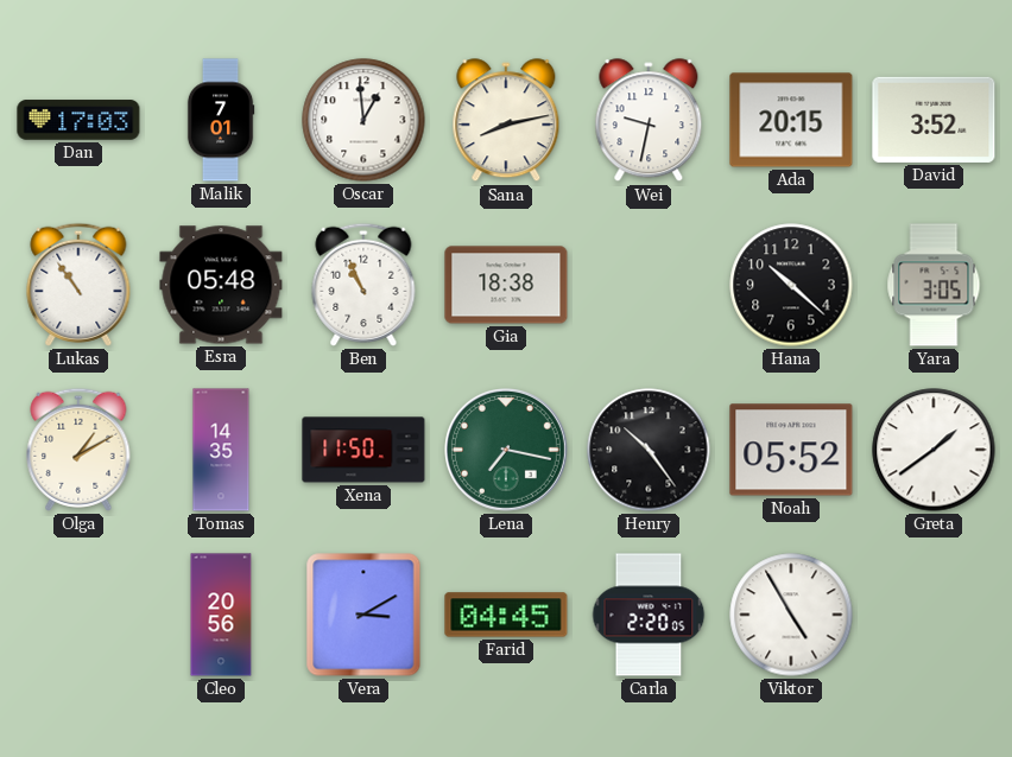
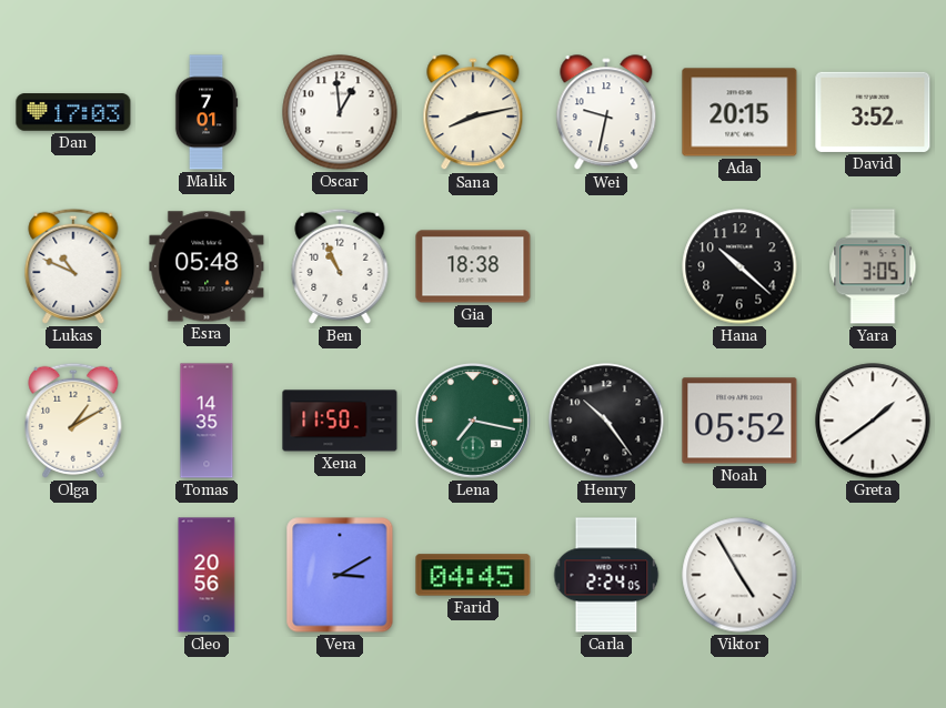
Lukas: 10:54 -> 10:49
Carla: 2:20 -> 2:24
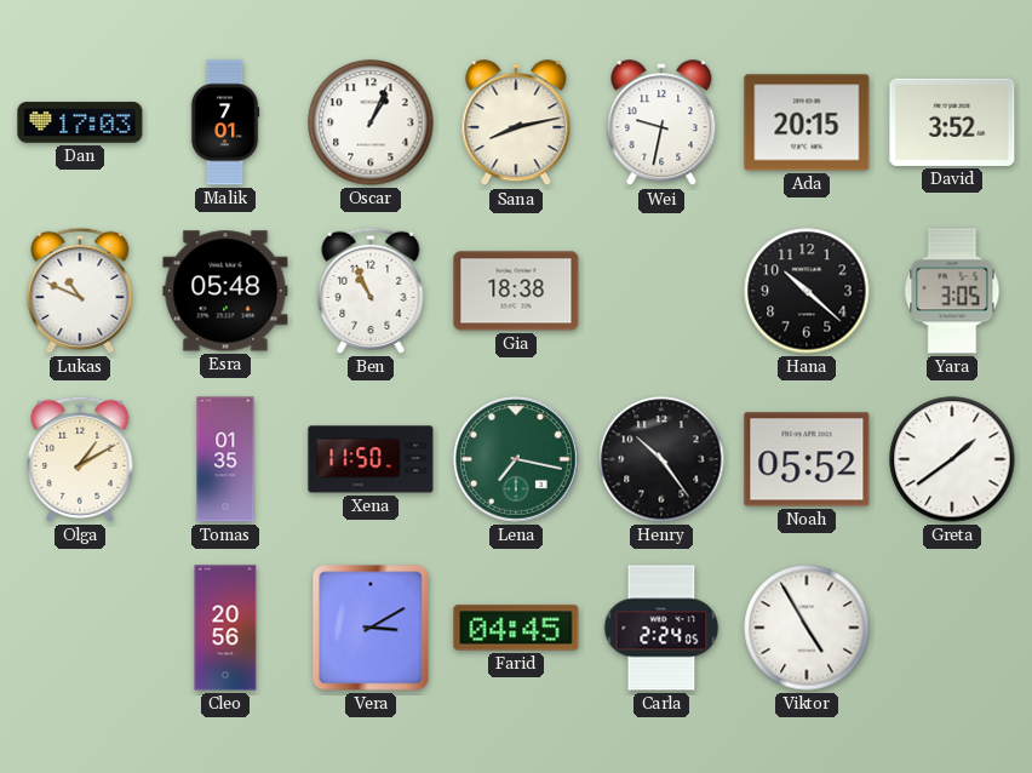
Oscar: 12:59 -> 1:04
Tomas: 14:35 -> 01:35
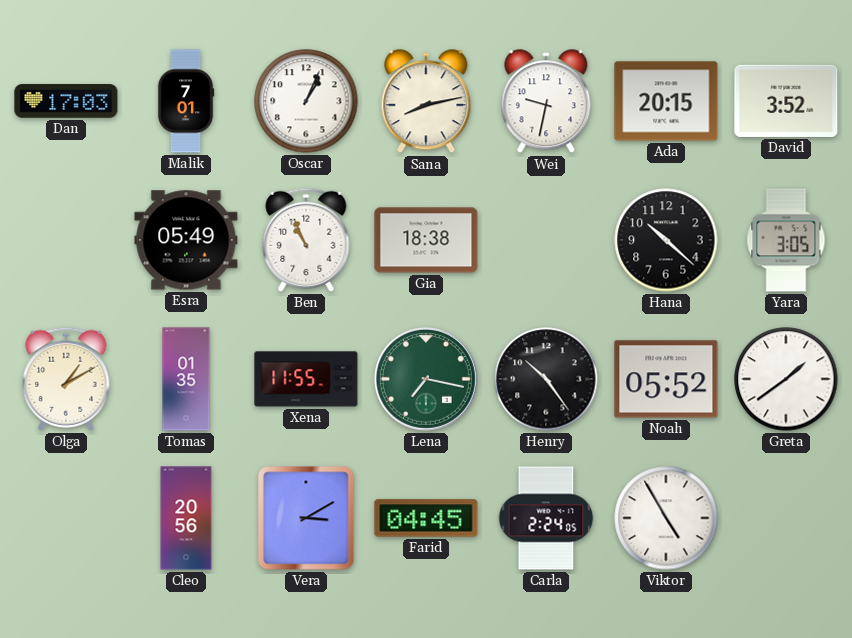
Lukas: 10:49 -> none
Esra: 05:48 -> 05:49
Xena: 11:50 -> 11:55
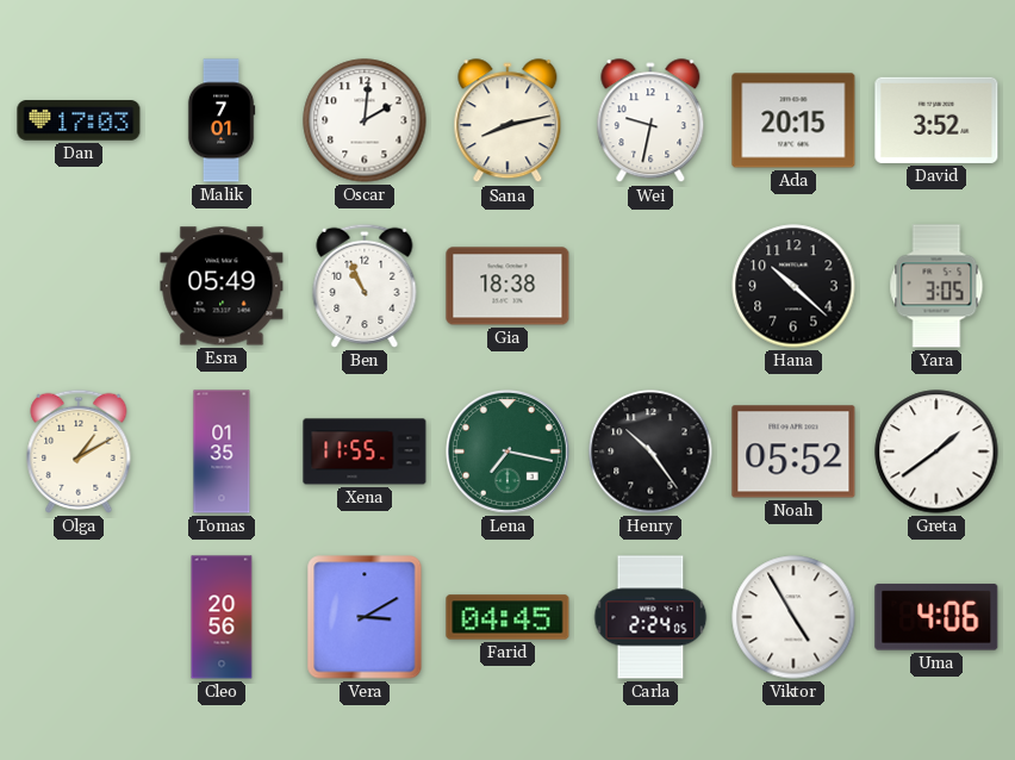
Oscar: 1:04 -> 2:01
Uma: none -> 4:06
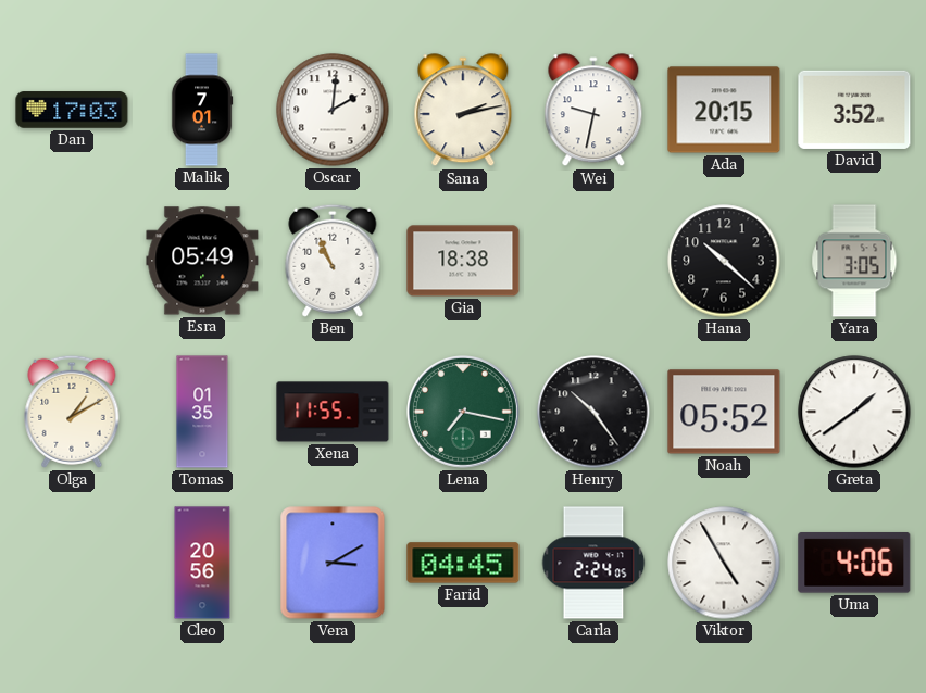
Sana: 8:13 -> 2:13
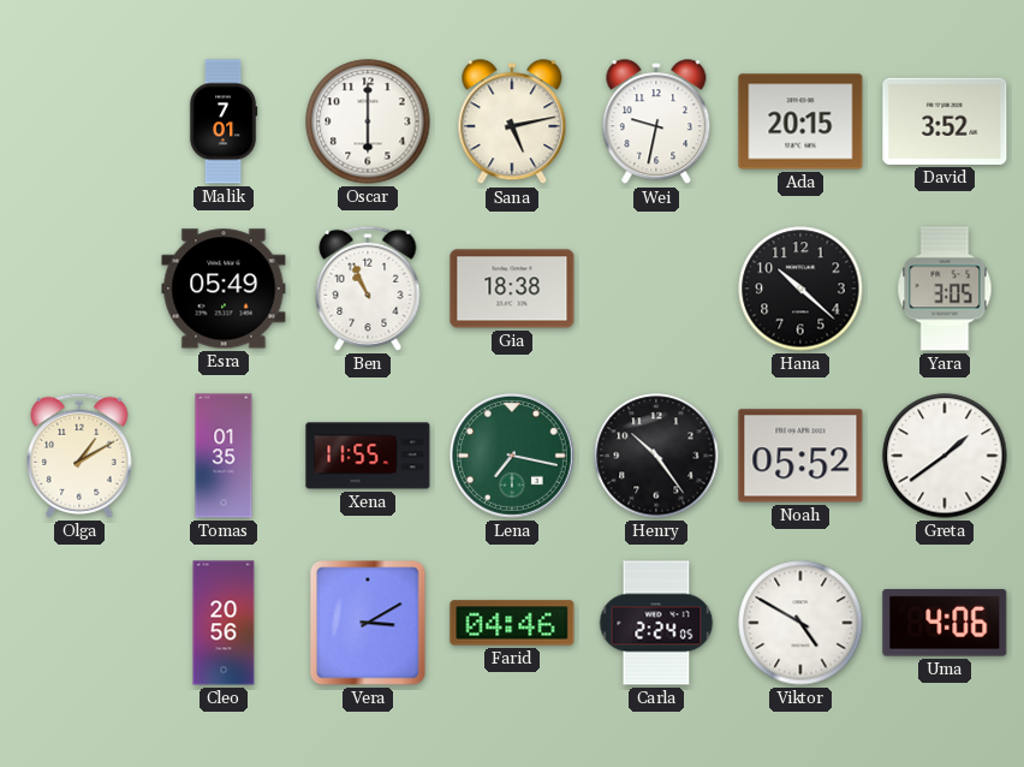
Dan: 17:03 -> none
Oscar: 2:01 -> 6:00
Sana: 2:13 -> 5:13
Farid: 04:45 -> 04:46
Viktor: 4:55 -> 4:50
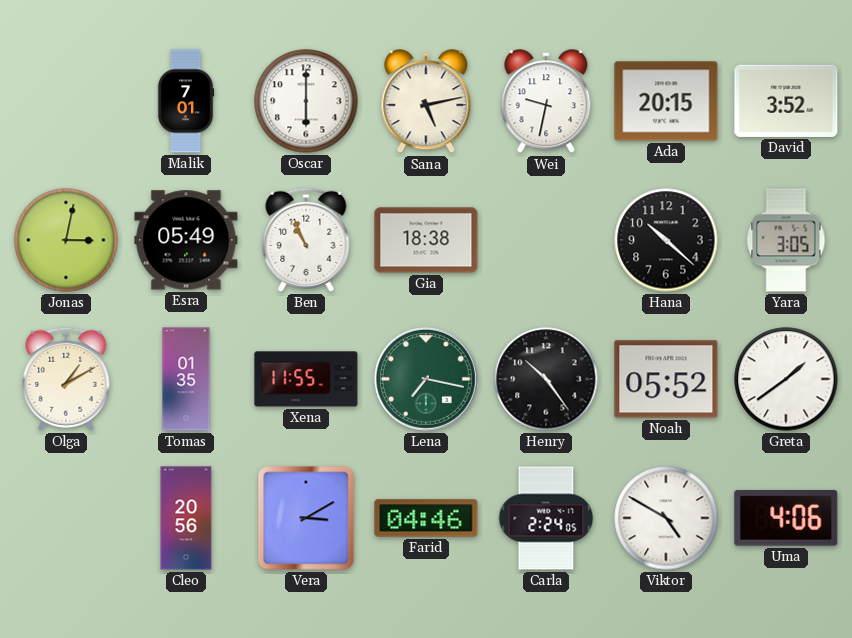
Jonas: none -> 3:02
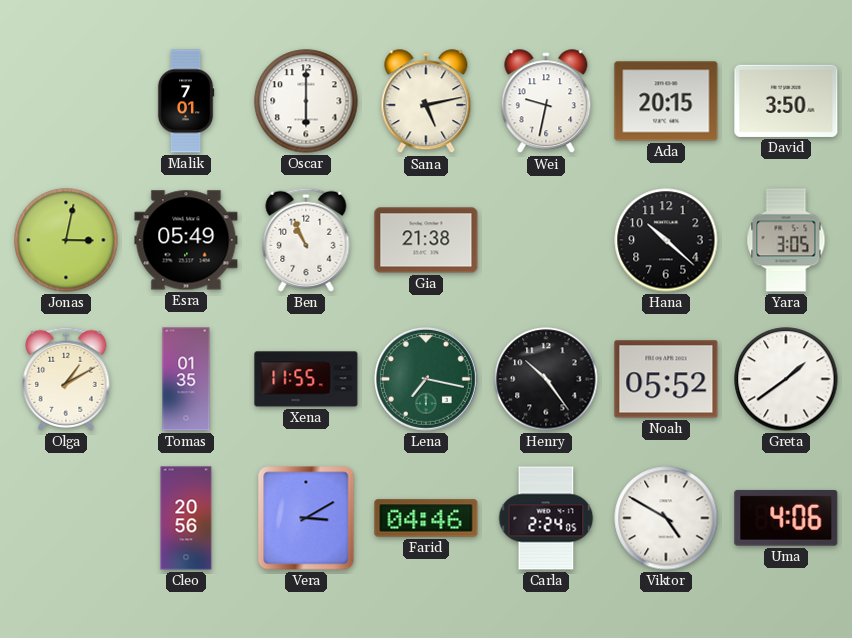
David: 3:52 -> 3:50
Gia: 18:38 -> 21:38
